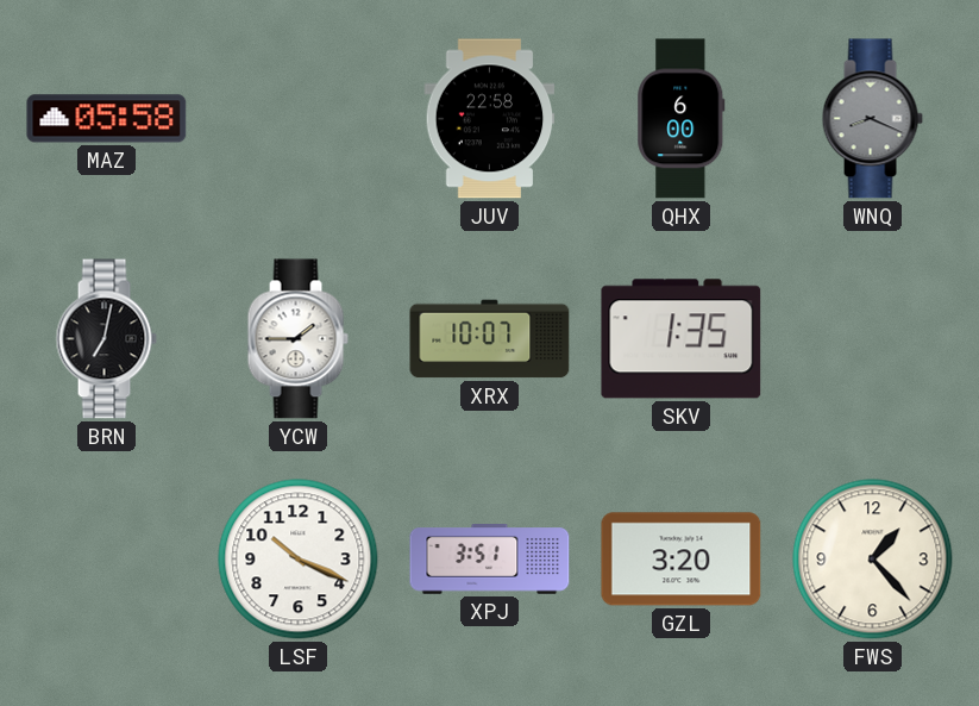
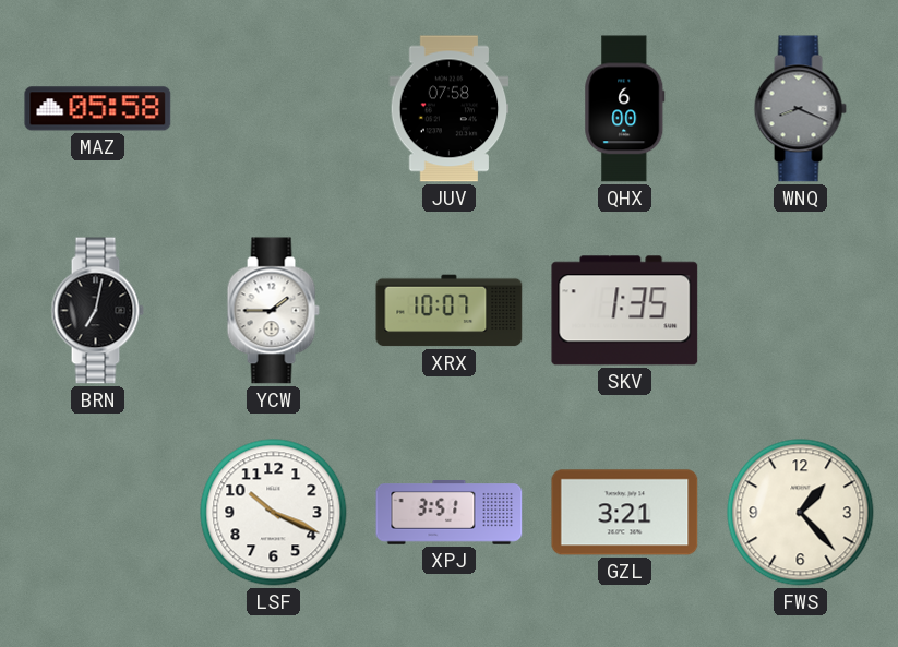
JUV: 22:58 -> 07:58
GZL: 3:20 -> 3:21
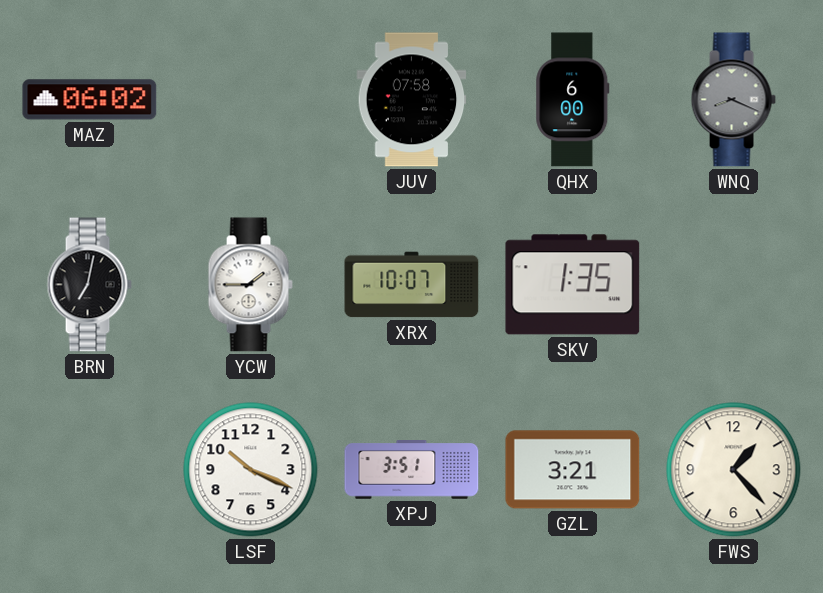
MAZ: 05:58 -> 06:02
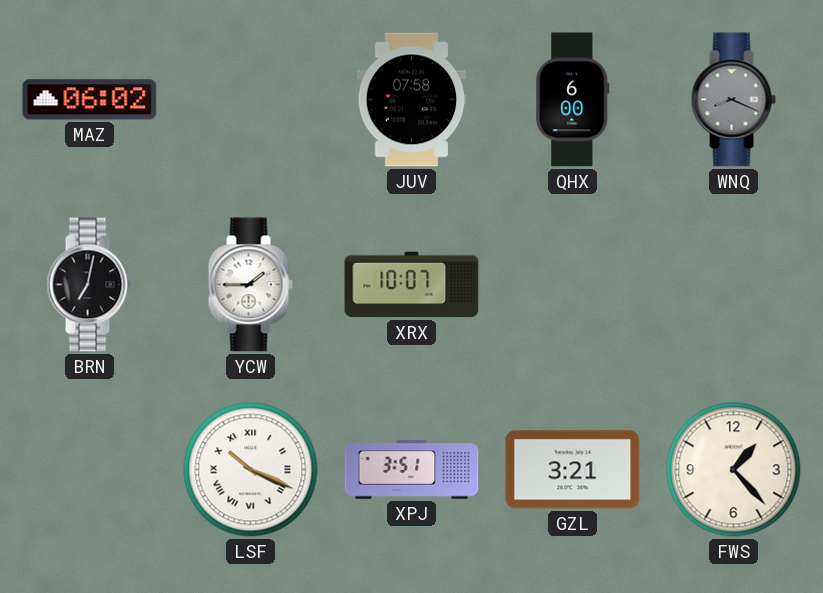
SKV: 1:35 -> none
LSF numerals: Arabic -> Roman
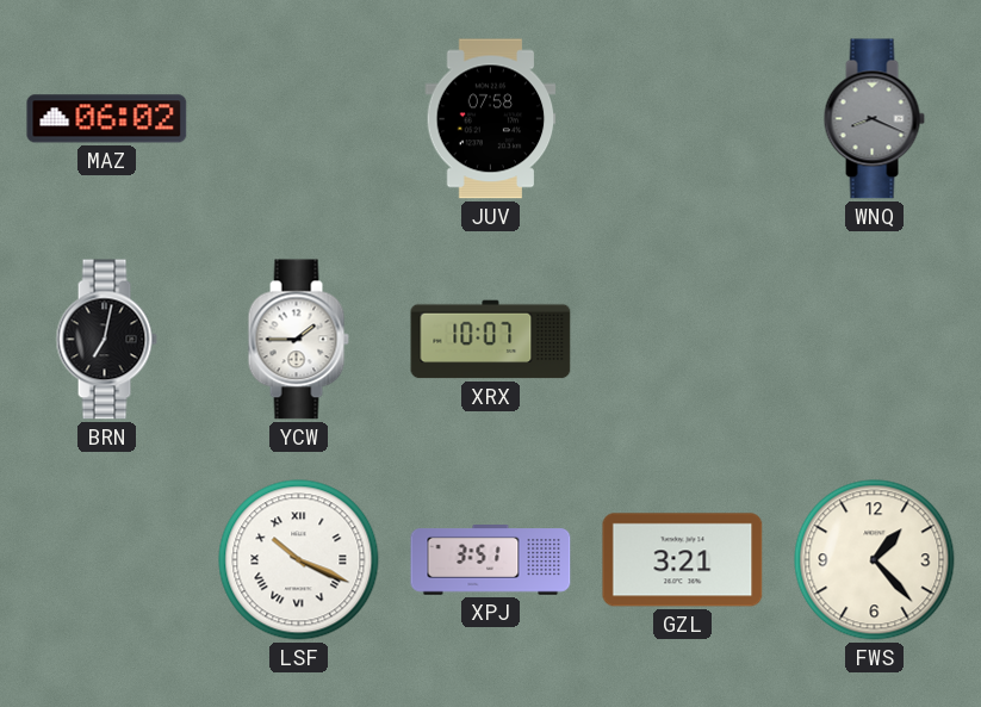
QHX: 6:00 -> none
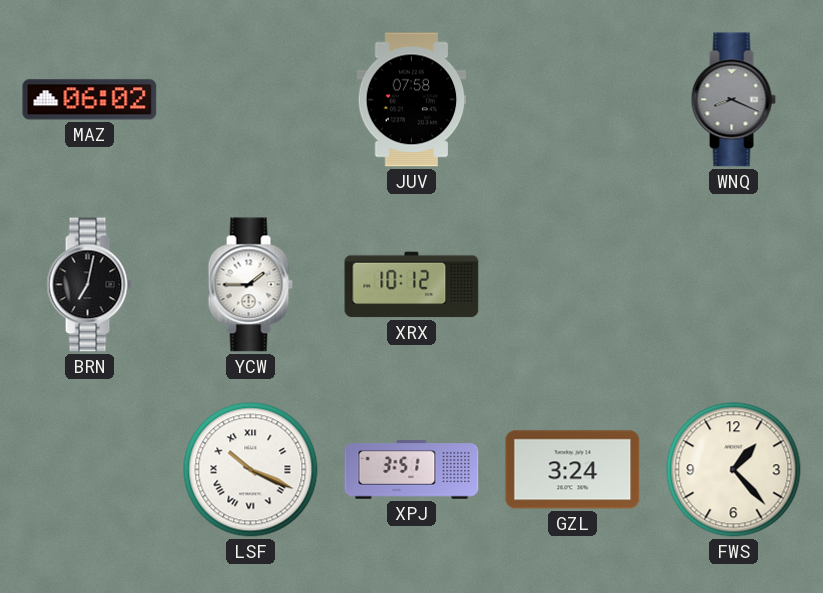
XRX: 10:07 -> 10:12
GZL: 3:21 -> 3:24
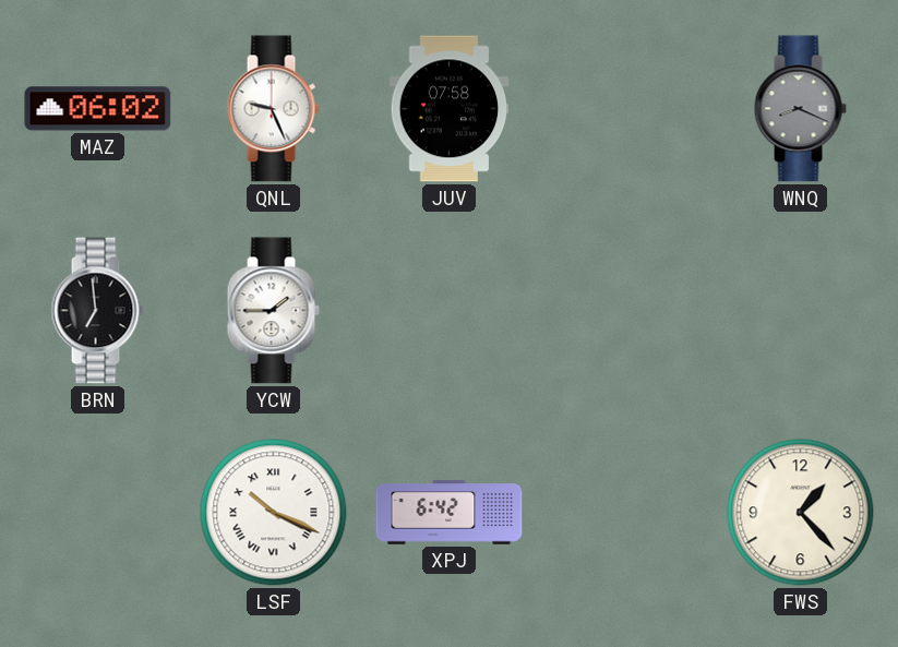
QNL: none -> 9:26
BRN: 7:02 -> 6:59
XRX: 10:12 -> none
XPJ: 3:51 -> 6:42
GZL: 3:24 -> none
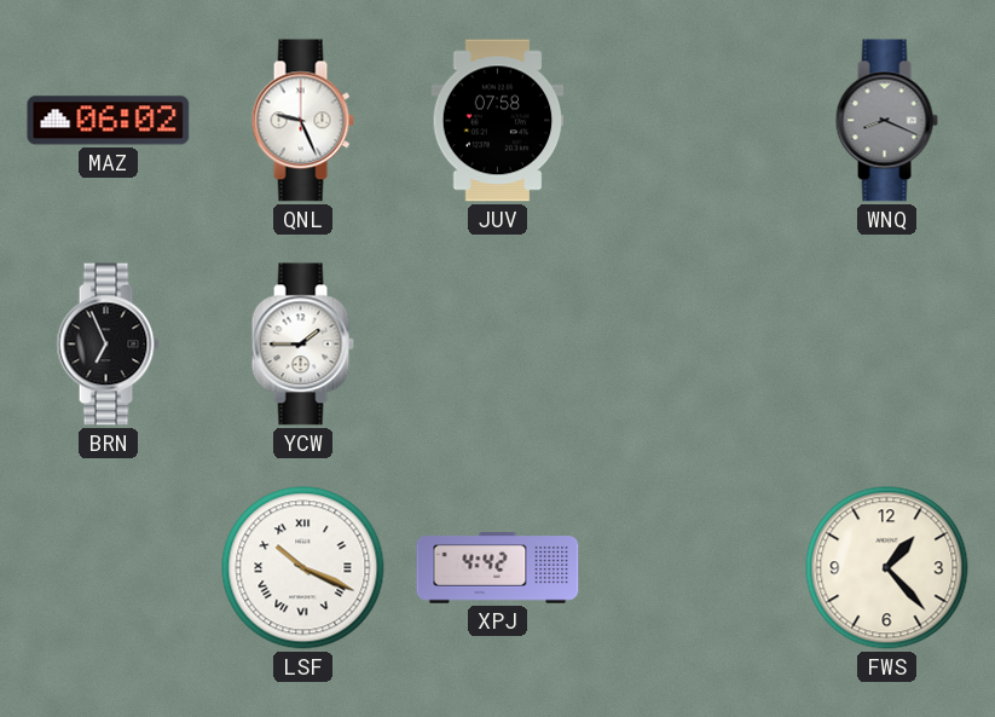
BRN: 6:59 -> 6:56
XPJ: 6:42 -> 4:42
